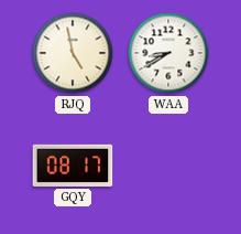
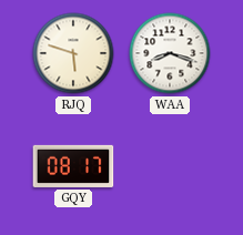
RJQ: 4:58 -> 5:48
WAA: 8:40 -> 8:18
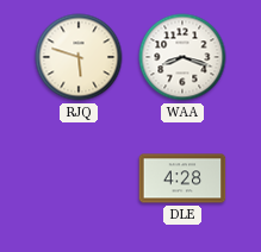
GQY: 08:17 -> none
DLE: none -> 4:28
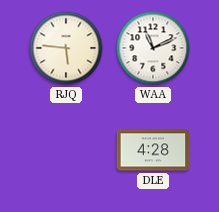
RJQ: 5:48 -> 5:46
WAA: 8:18 -> 11:11
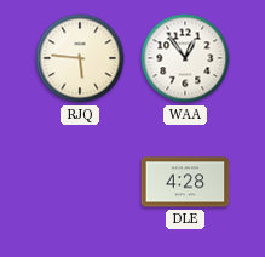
WAA: 11:11 -> 12:54
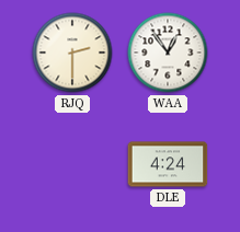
RJQ: 5:46 -> 2:30
DLE: 4:28 -> 4:24
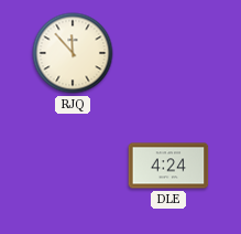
RJQ: 2:30 -> 11:53
WAA: 12:54 -> none
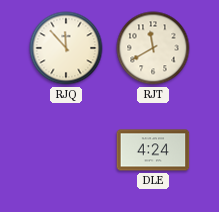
RJT: none -> 11:40
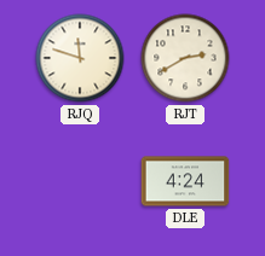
RJQ: 11:53 -> 11:48
RJT: 11:40 -> 2:40
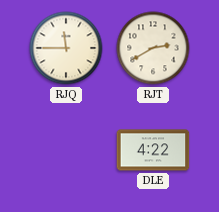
RJQ: 11:48 -> 11:45
DLE: 4:24 -> 4:22
